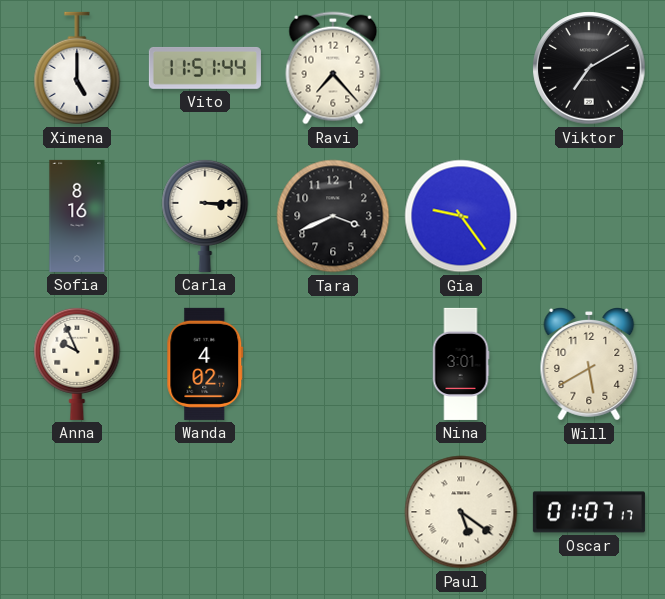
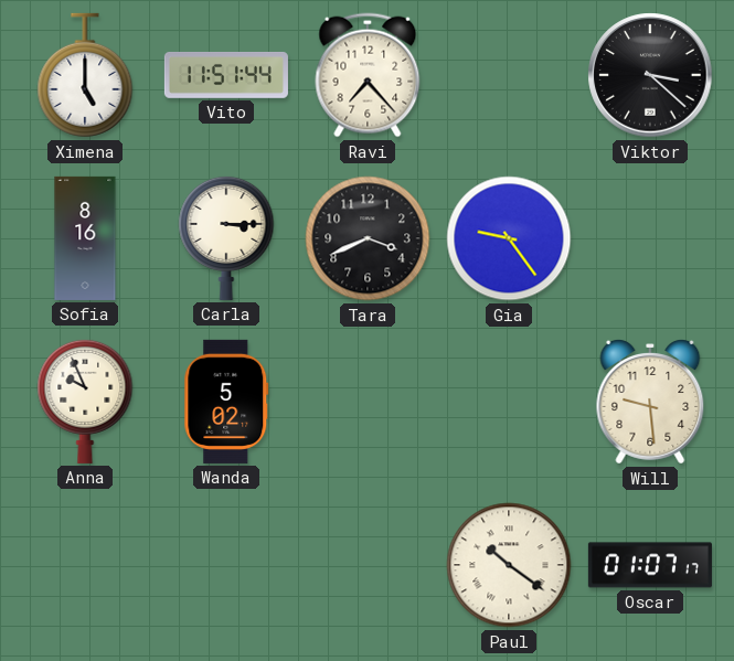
Viktor: 7:10 -> 3:22
Wanda: 4:02 -> 5:02
Nina: 3:01 -> none
Will: 5:40 -> 9:29
Paul: 5:21 -> 10:21
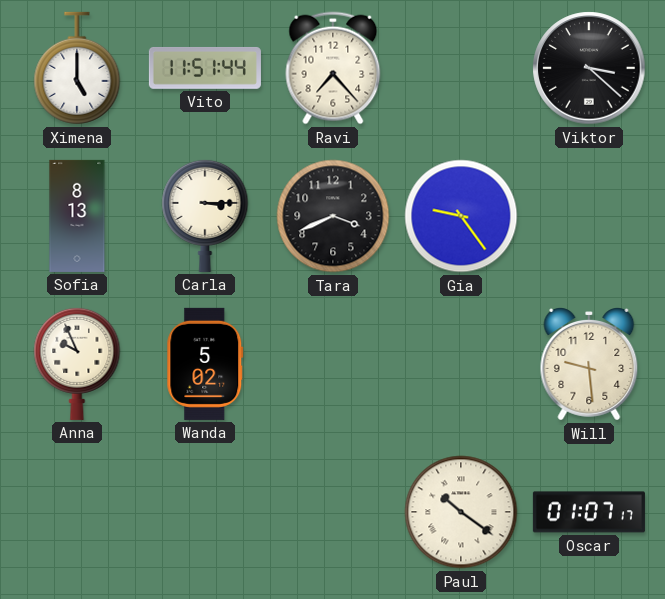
Sofia: 8:16 -> 8:13
